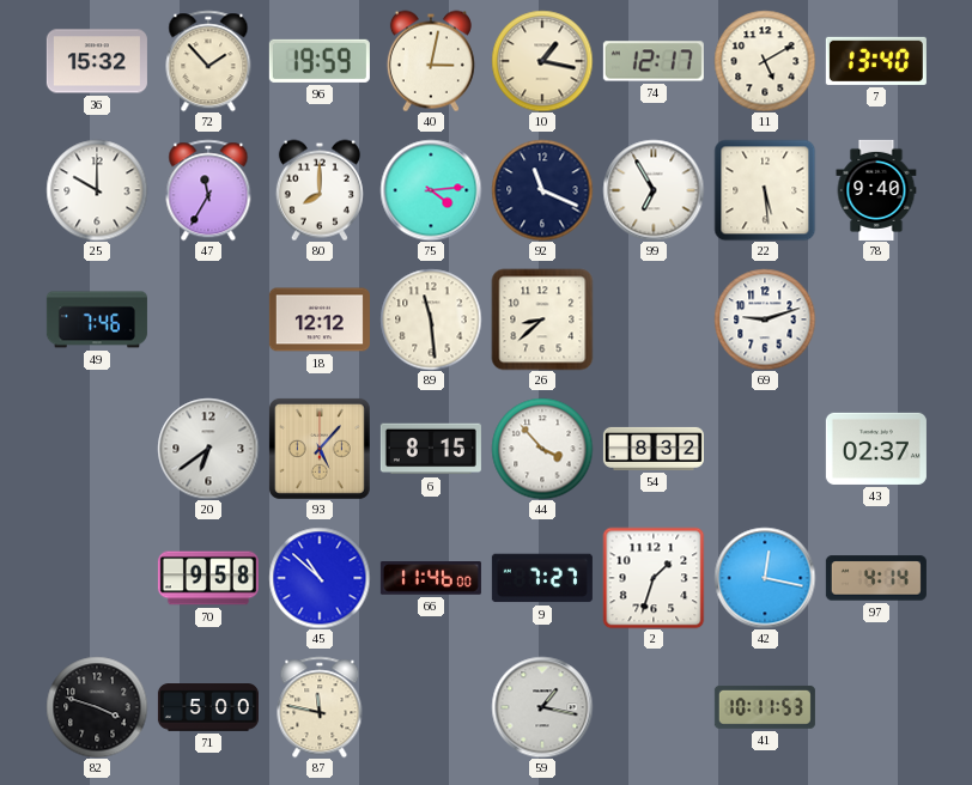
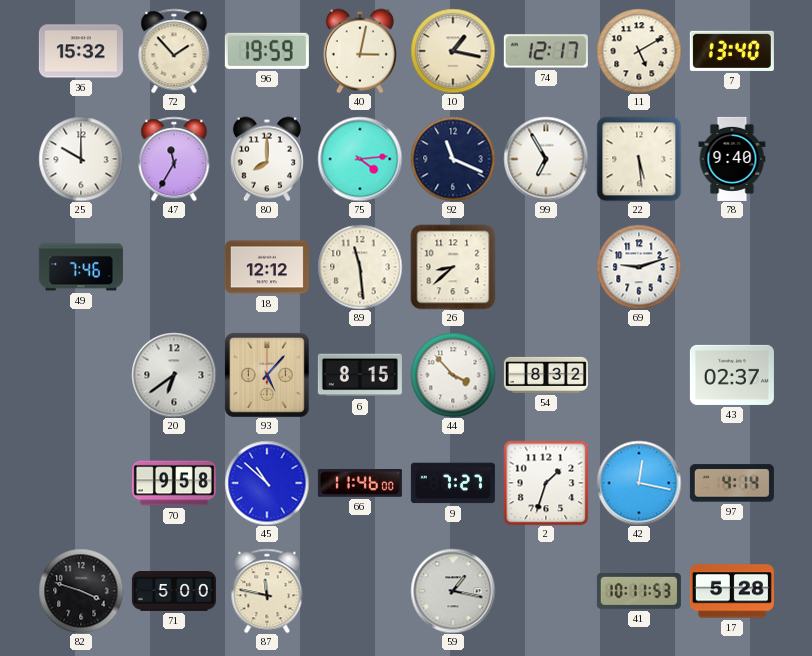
17: none -> 5:28
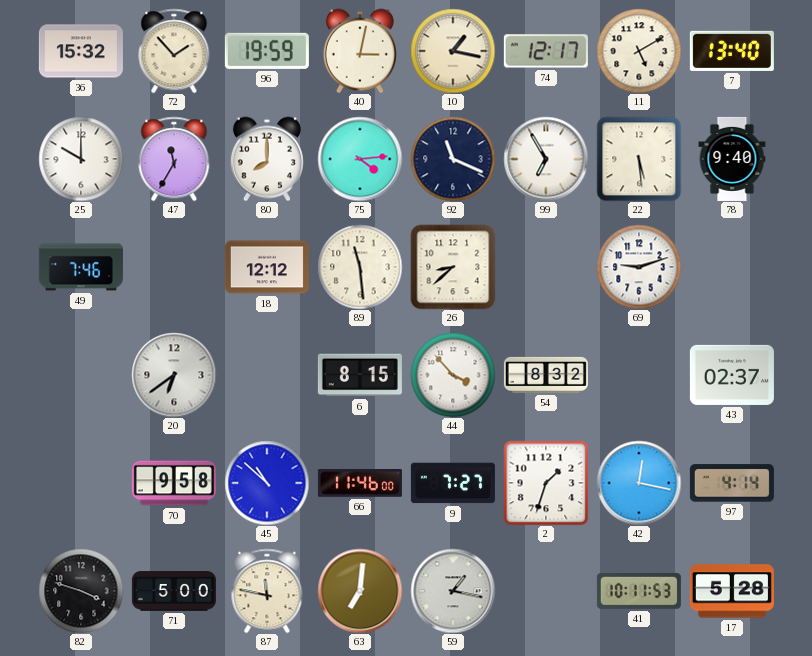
93: 5:07 -> none
63: none -> 7:01
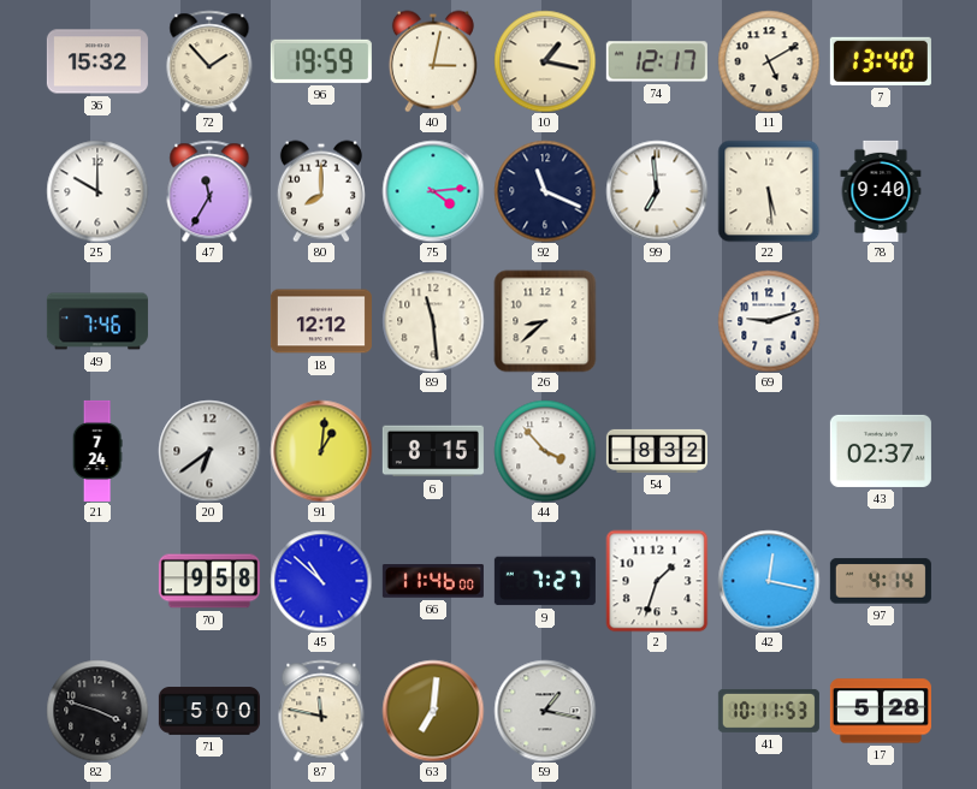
99: 6:55 -> 6:59
21: none -> 7:24
91: none -> 1:01
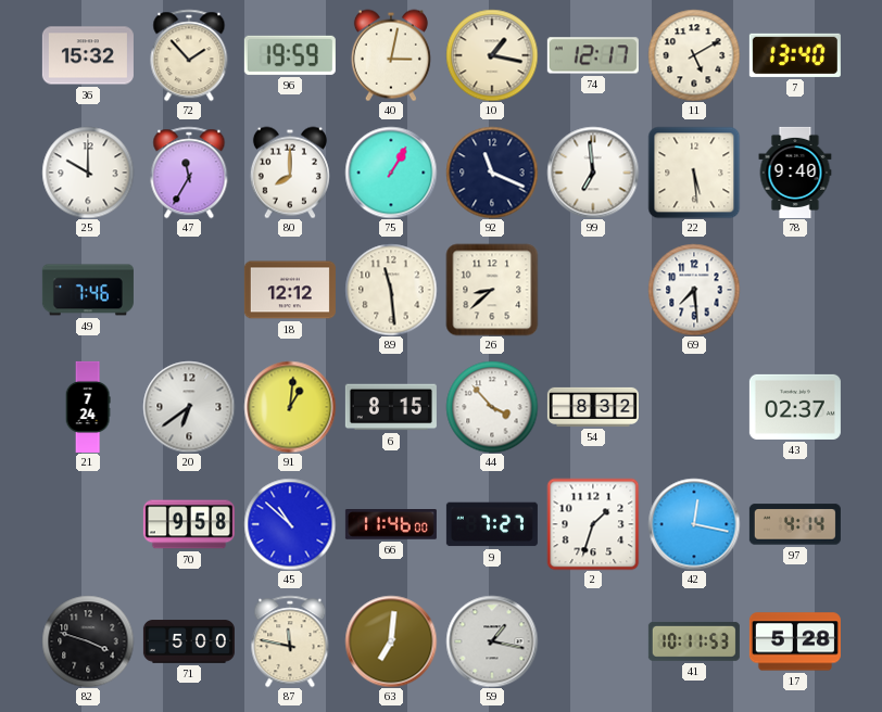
75: 4:14 -> 1:05
69: 9:12 -> 7:29
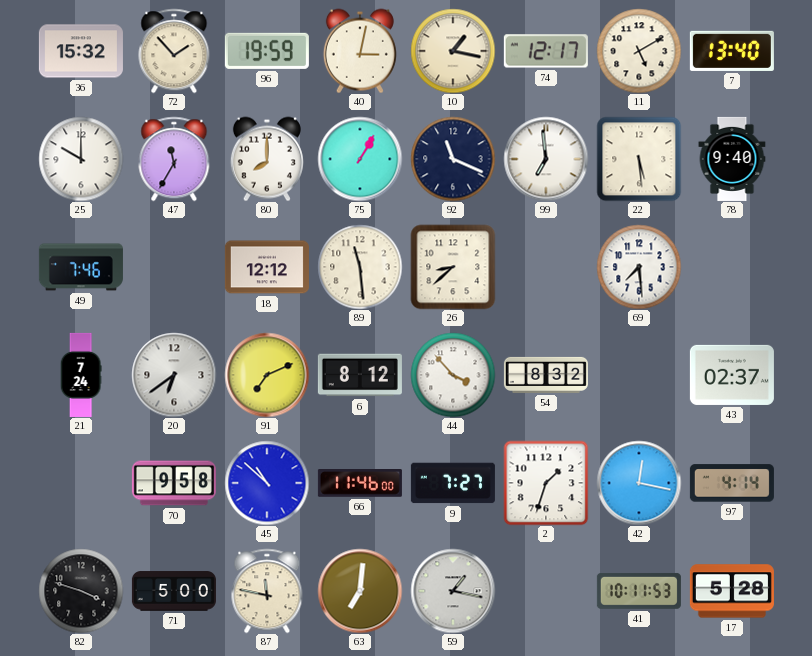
91: 1:01 -> 7:11
6: 8:15 -> 8:12
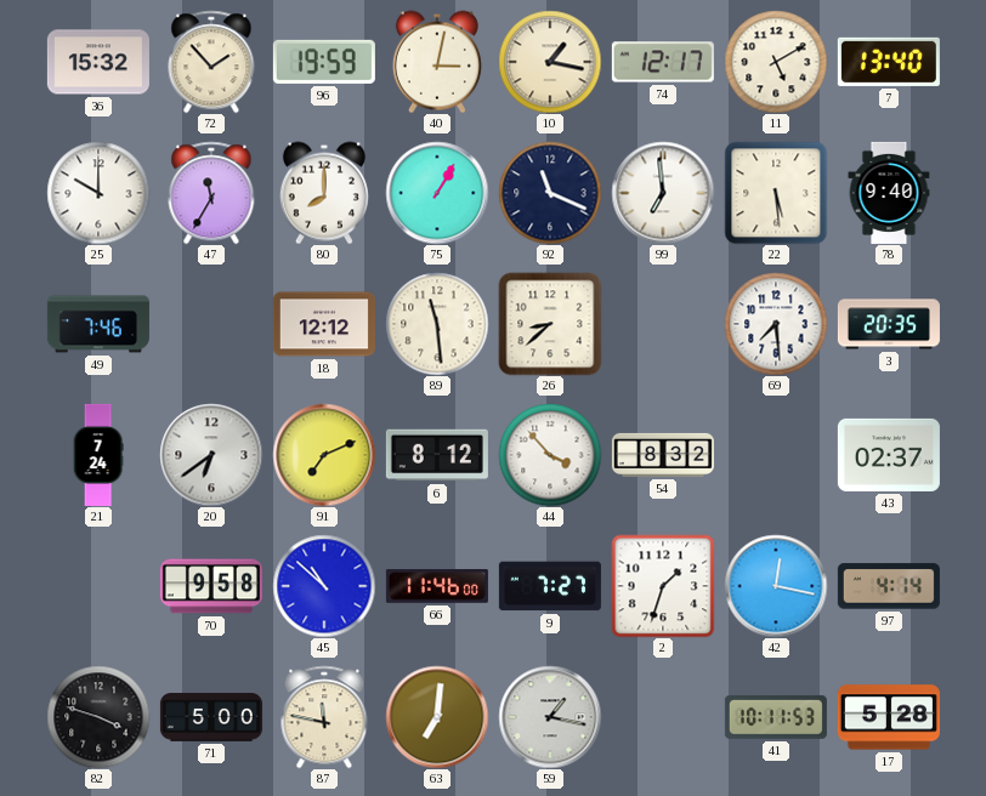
3: none -> 20:35
